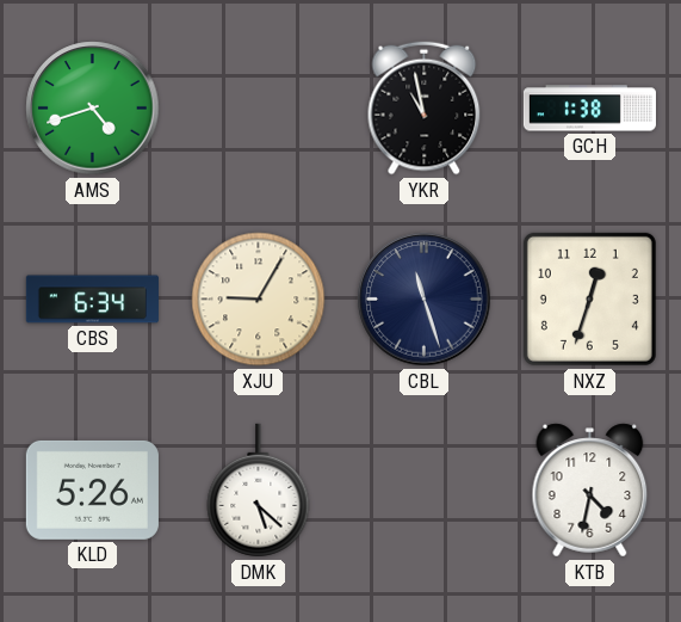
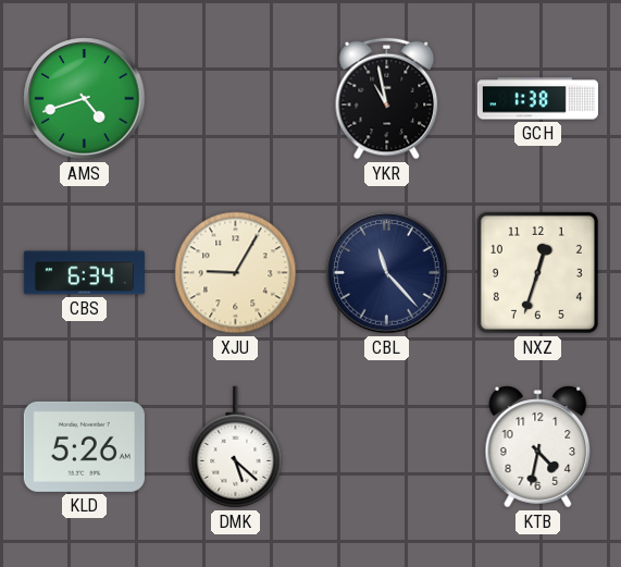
CBL: 11:27 -> 11:23
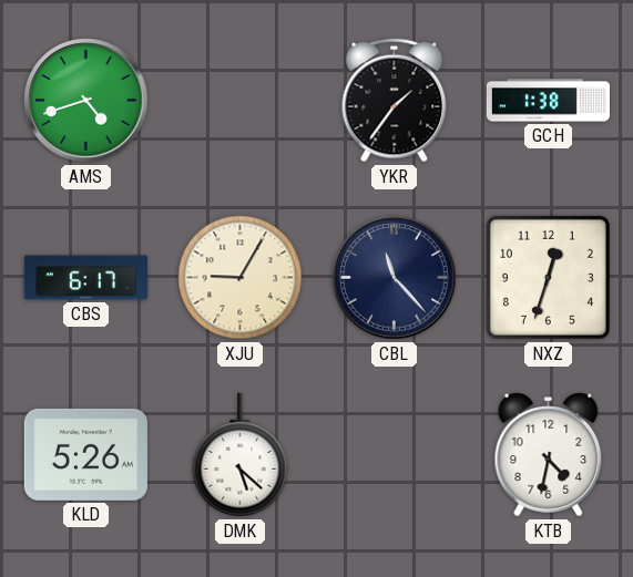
YKR: 10:58 -> 1:36
CBS: 6:34 -> 6:17
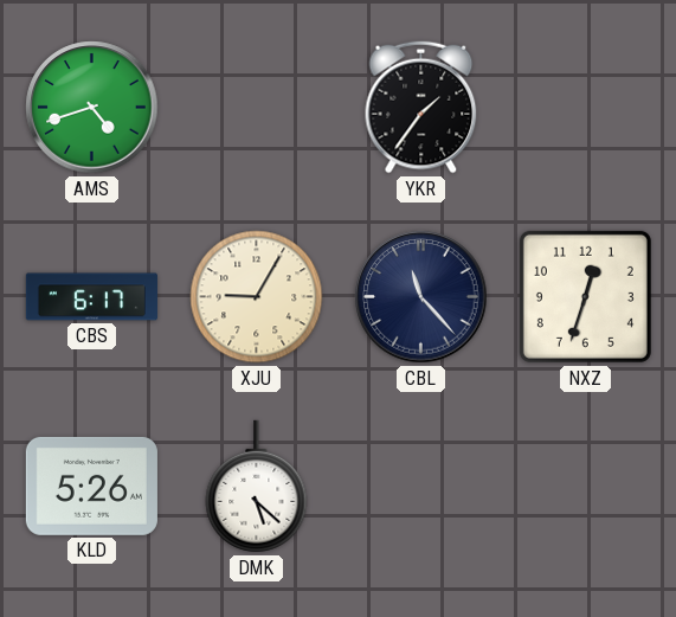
GCH: 1:38 -> none
KTB: 4:32 -> none
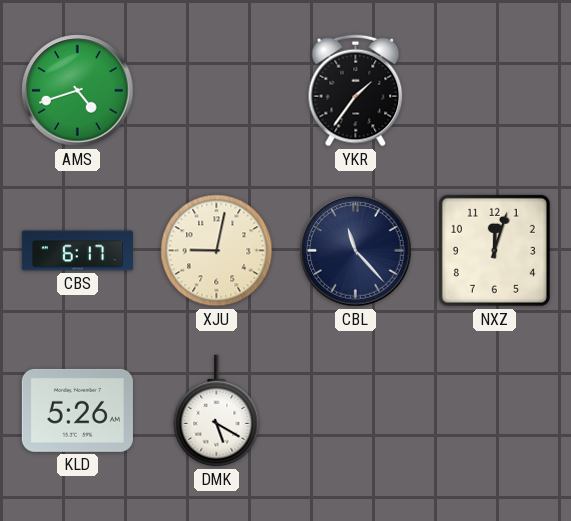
XJU: 9:05 -> 9:02
NXZ: 12:33 -> 12:03
DMK: 5:22 -> 5:20
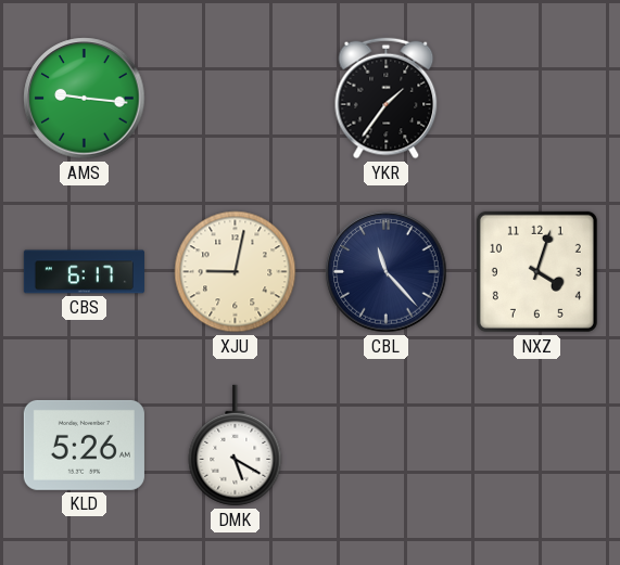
AMS: 4:42 -> 9:16
NXZ: 12:03 -> 4:03
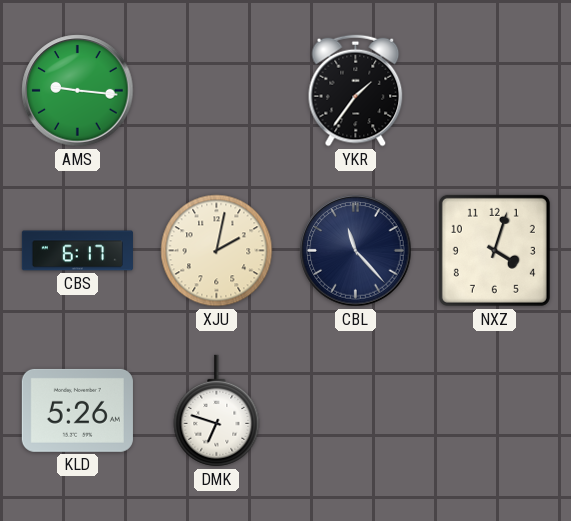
XJU: 9:02 -> 2:02
DMK: 5:20 -> 6:48
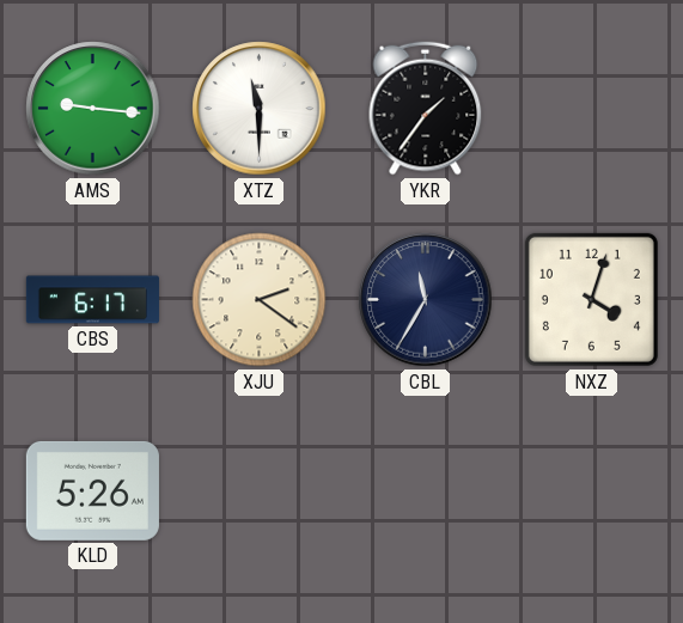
XTZ: none -> 11:30
XJU: 2:02 -> 2:21
CBL: 11:23 -> 11:35
DMK: 6:48 -> none
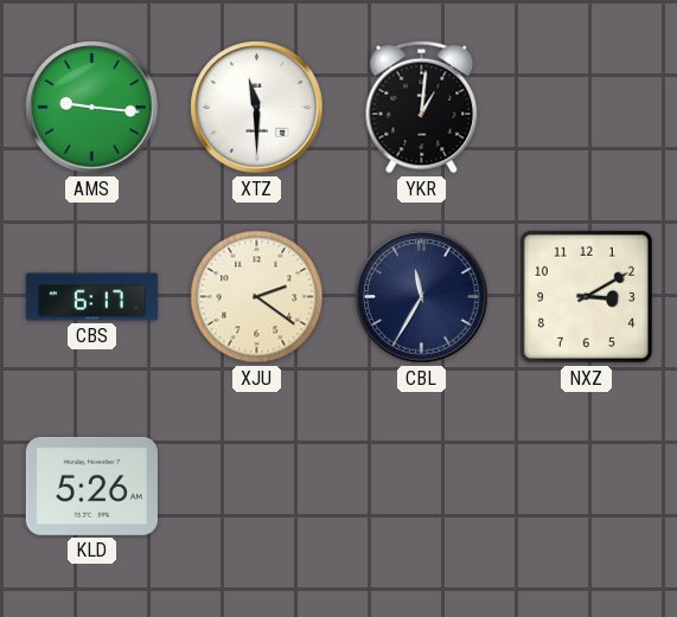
YKR: 1:36 -> 1:01
NXZ: 4:03 -> 3:10
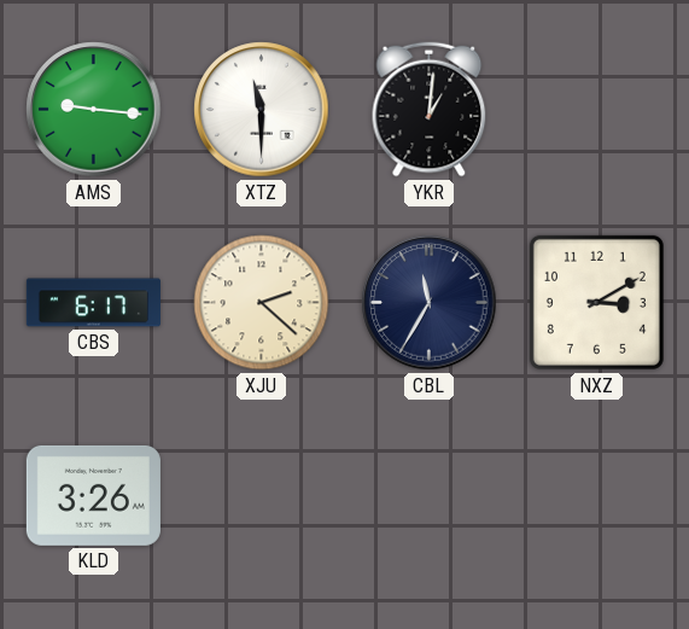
XJU: 2:21 -> 2:22
KLD: 5:26 -> 3:26
